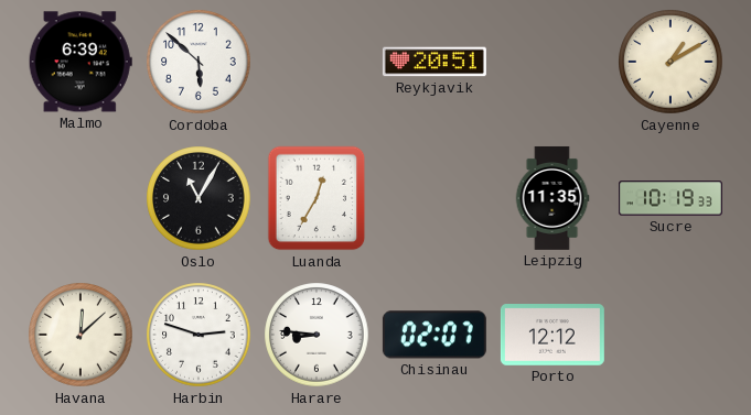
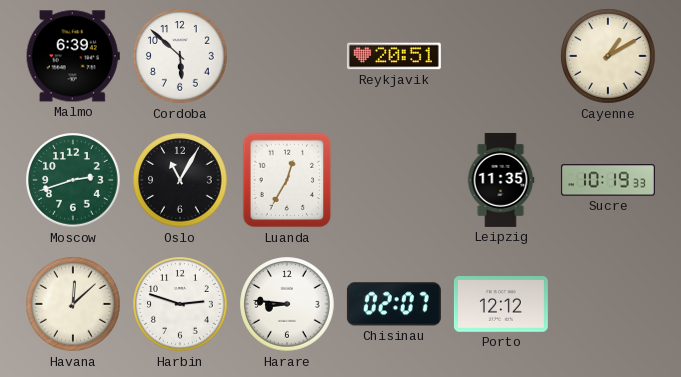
Moscow: none -> 2:42
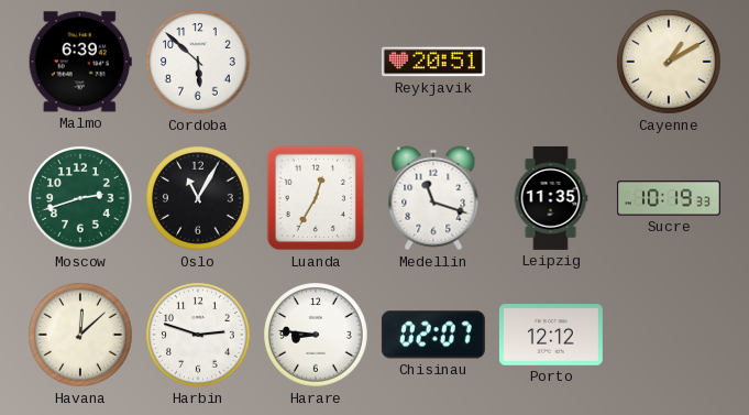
Medellin: none -> 11:18
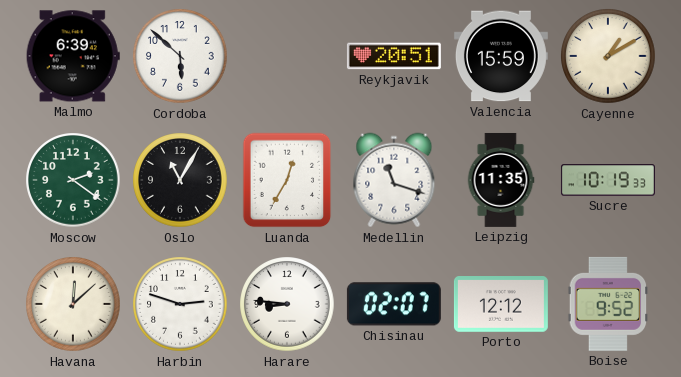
Valencia: none -> 15:59
Moscow: 2:42 -> 2:21
Boise: none -> 9:52
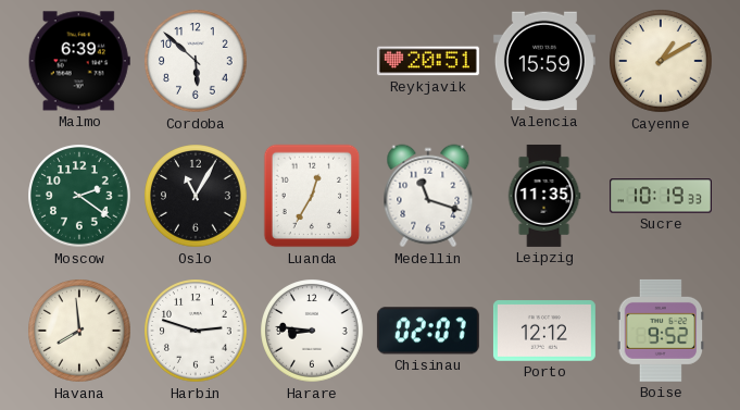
Havana: 12:08 -> 7:59
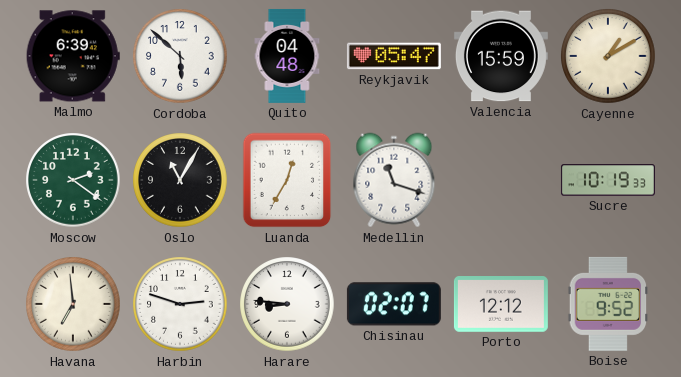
Quito: none -> 04:48
Reykjavik: 20:51 -> 05:47
Leipzig: 11:35 -> none
Havana: 7:59 -> 6:59
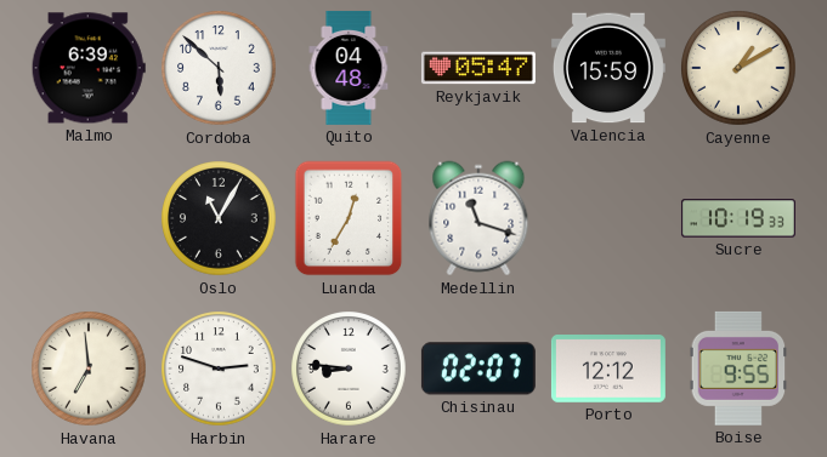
Moscow: 2:21 -> none
Boise: 9:52 -> 9:55
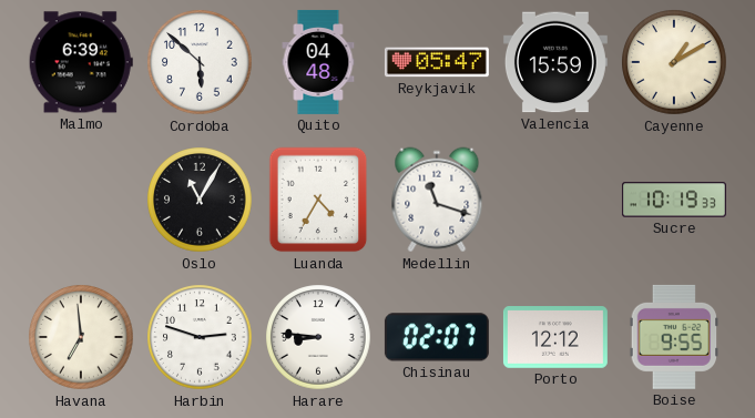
Luanda: 12:35 -> 4:35
